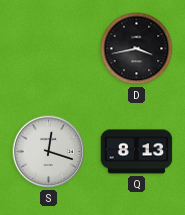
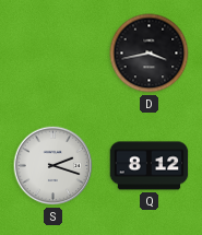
S: 12:18 -> 2:18
Q: 8:13 -> 8:12
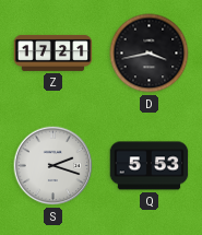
Z: none -> 17:21
Q: 8:12 -> 5:53
